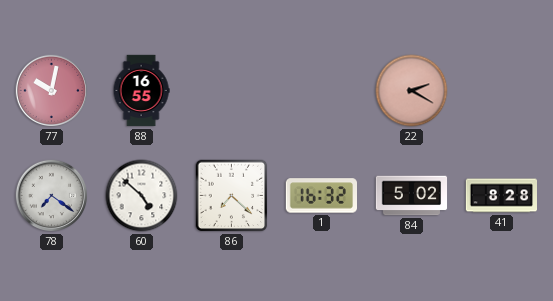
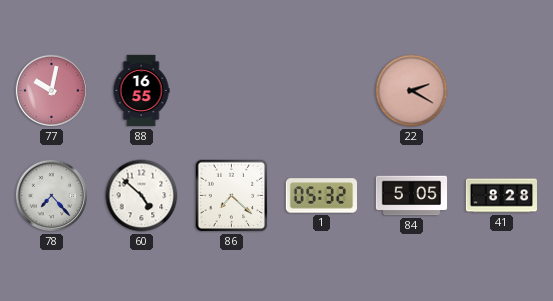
78: 7:21 -> 7:23
1: 16:32 -> 05:32
84: 5:02 -> 5:05
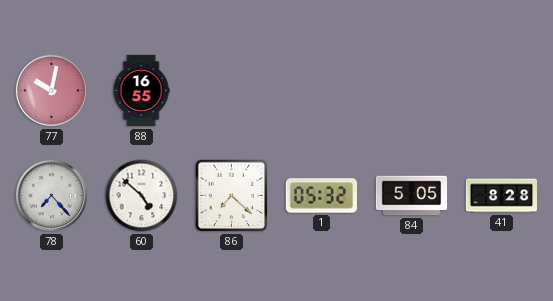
22: 2:20 -> none
